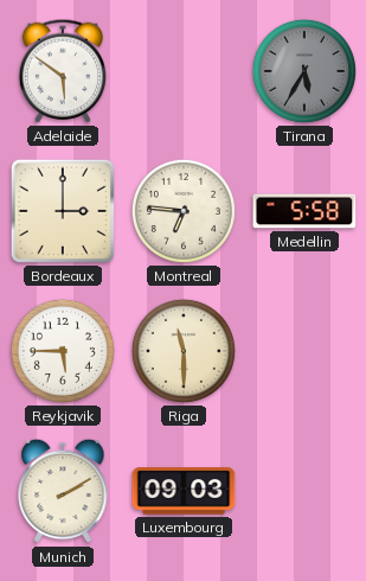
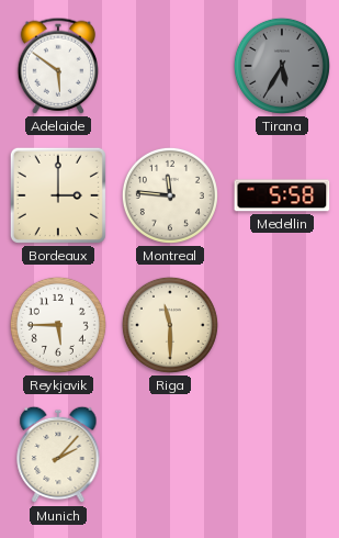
Montreal: 6:46 -> 11:46
Munich: 2:10 -> 2:07
Luxembourg: 09:03 -> none
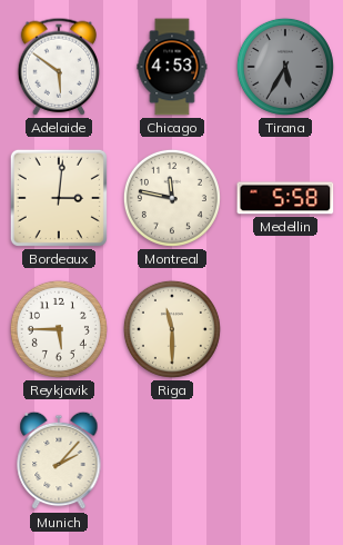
Chicago: none -> 4:53
Bordeaux: 3:00 -> 3:01
Montreal: 11:46 -> 11:47
